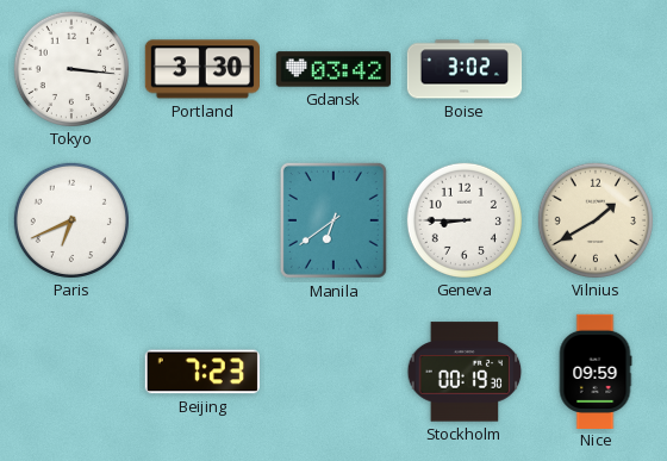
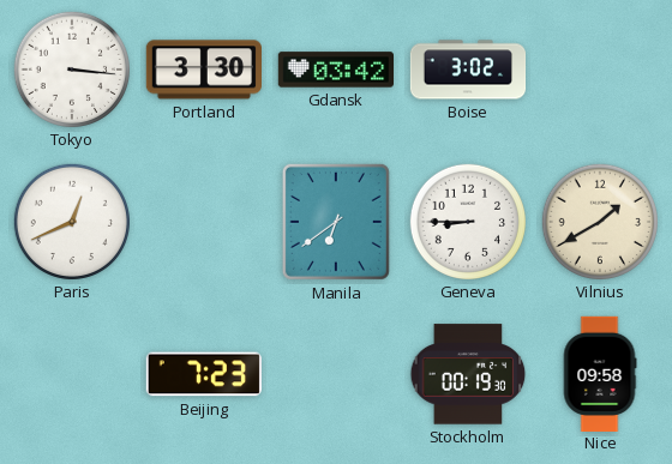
Paris: 6:41 -> 12:41
Nice: 09:59 -> 09:58
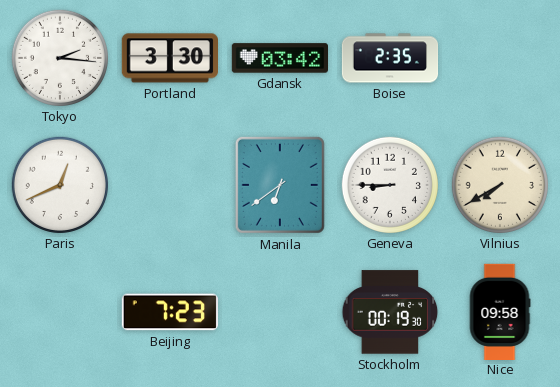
Tokyo: 3:16 -> 2:16
Boise: 3:02 -> 2:35
Vilnius: 1:40 -> 7:40
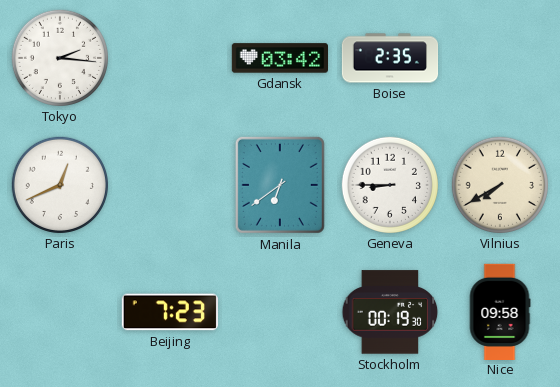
Portland: 3:30 -> none
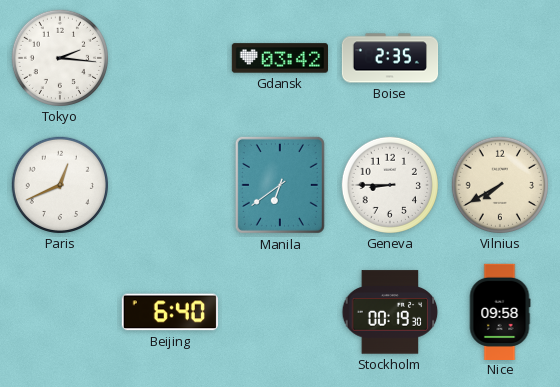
Beijing: 7:23 -> 6:40
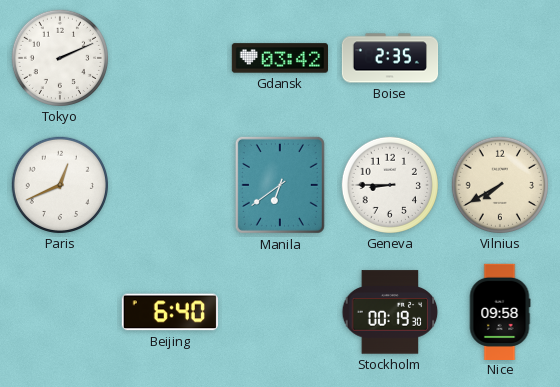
Tokyo: 2:16 -> 2:11
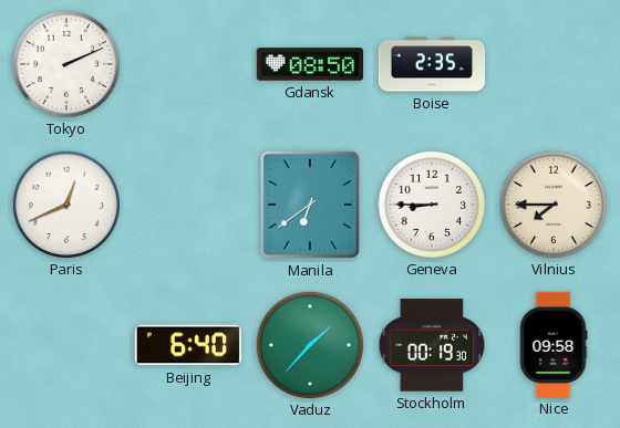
Gdansk: 03:42 -> 08:50
Vilnius: 7:40 -> 7:45
Vaduz: none -> 1:37
